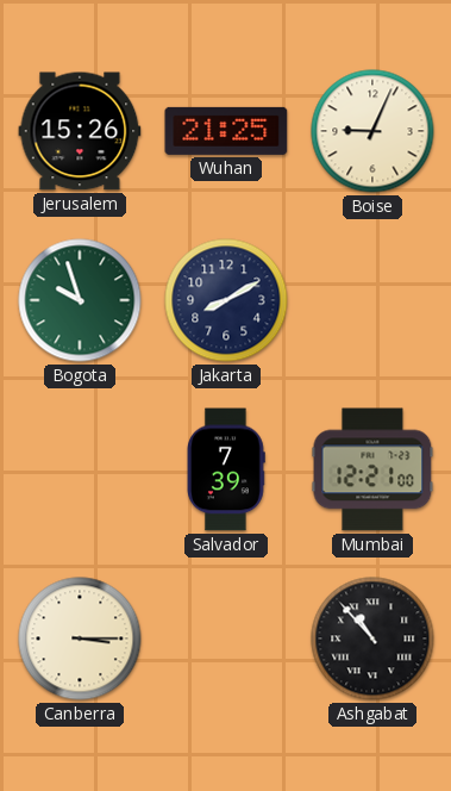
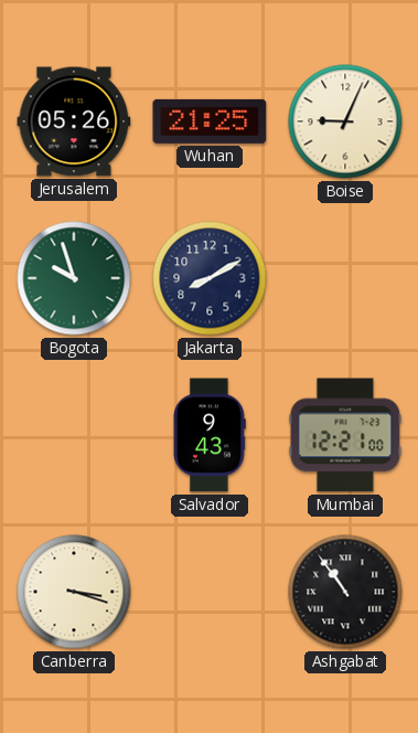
Jerusalem: 15:26 -> 05:26
Salvador: 7:39 -> 9:43
Canberra: 3:15 -> 3:18
Ashgabat: 10:53 -> 10:54
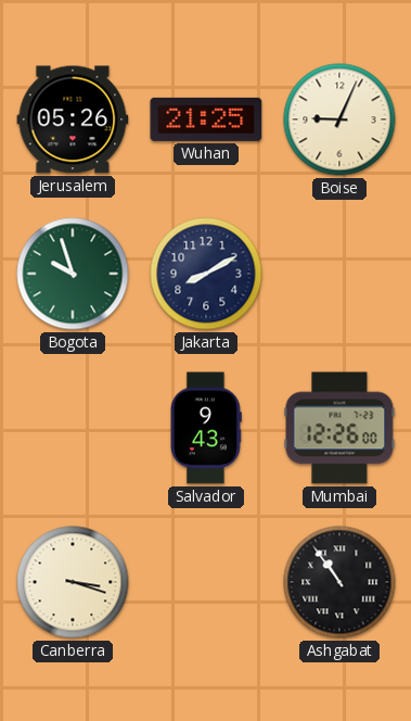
Mumbai: 12:21 -> 12:26
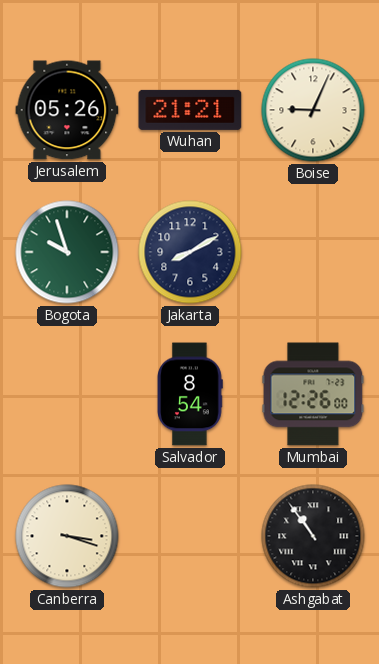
Wuhan: 21:25 -> 21:21
Salvador: 9:43 -> 8:54
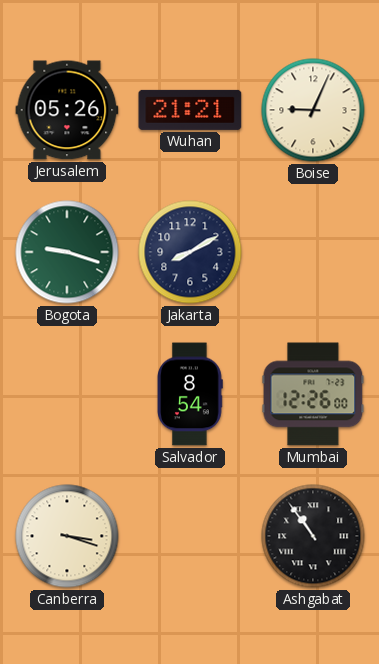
Bogota: 9:57 -> 9:18
